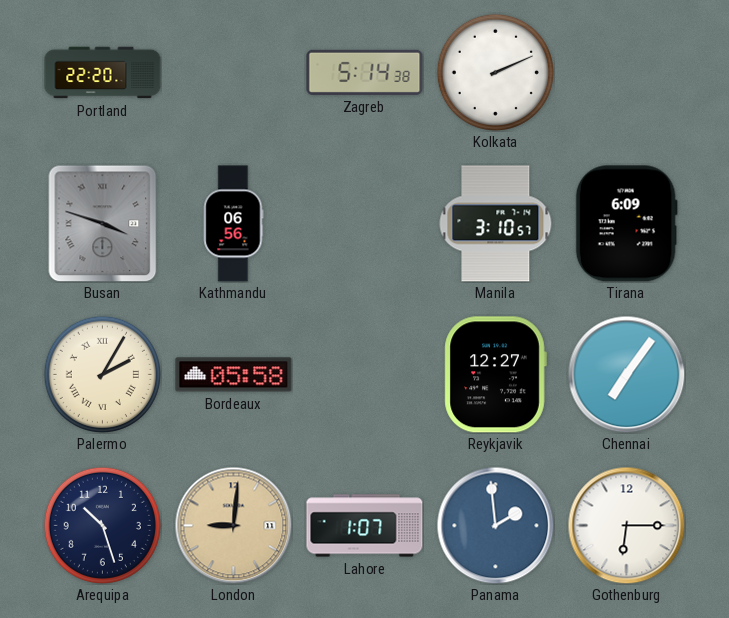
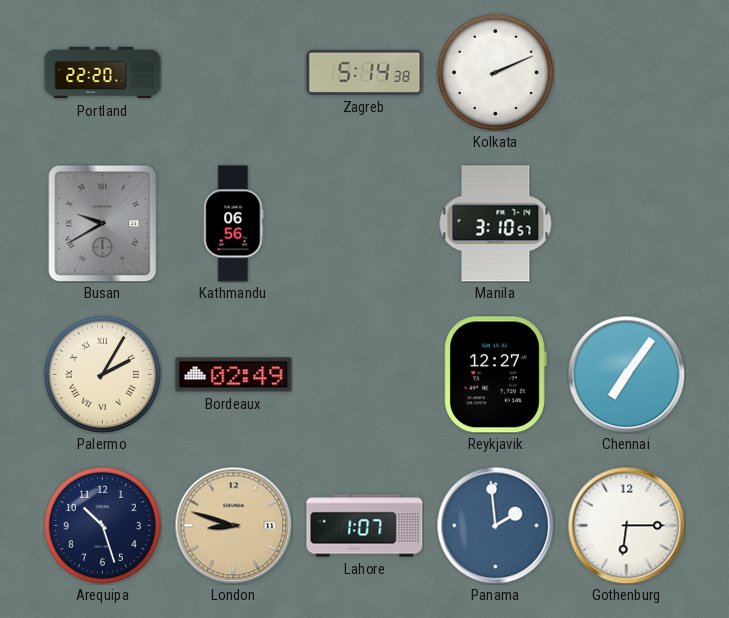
Busan: 3:48 -> 9:40
Tirana: 6:09 -> none
Bordeaux: 05:58 -> 02:49
London: 9:01 -> 8:48
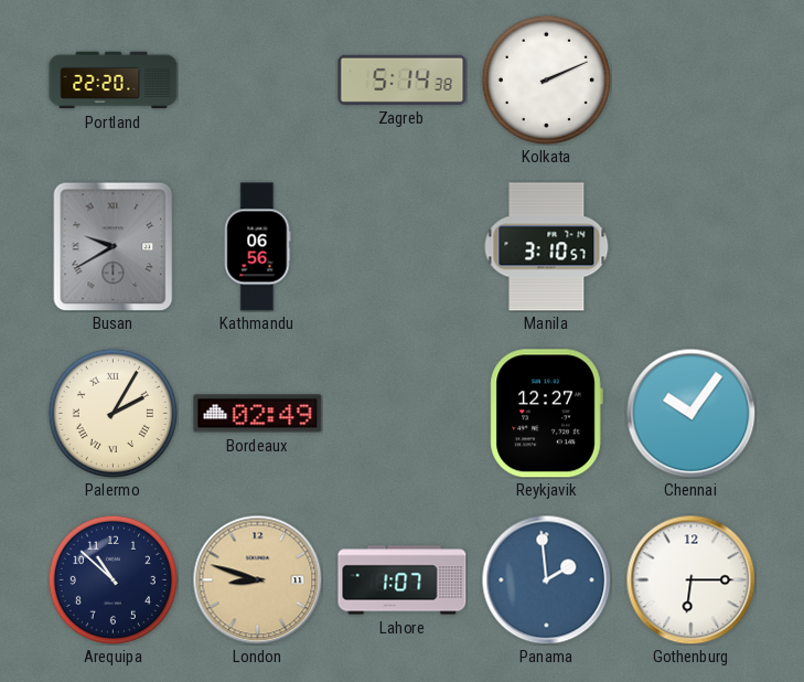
Chennai: 7:06 -> 10:06
Arequipa: 10:27 -> 10:52
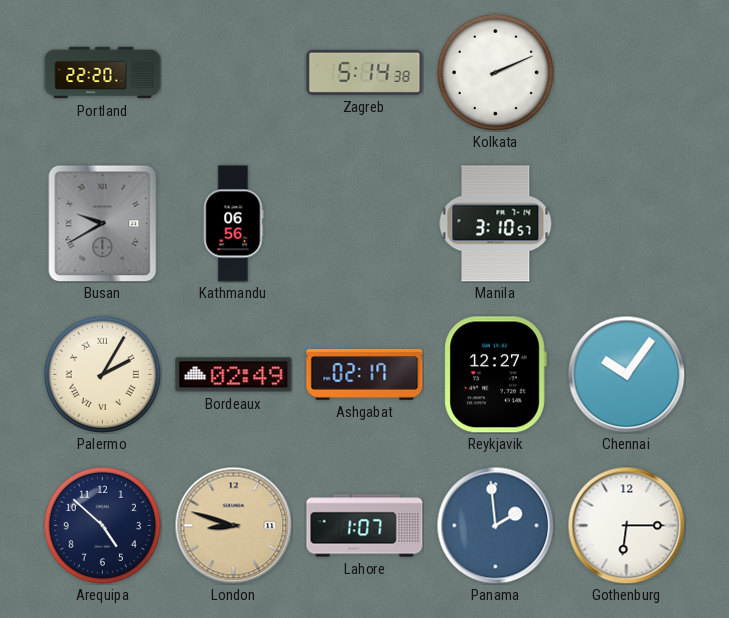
Ashgabat: none -> 02:17
Arequipa: 10:52 -> 4:52
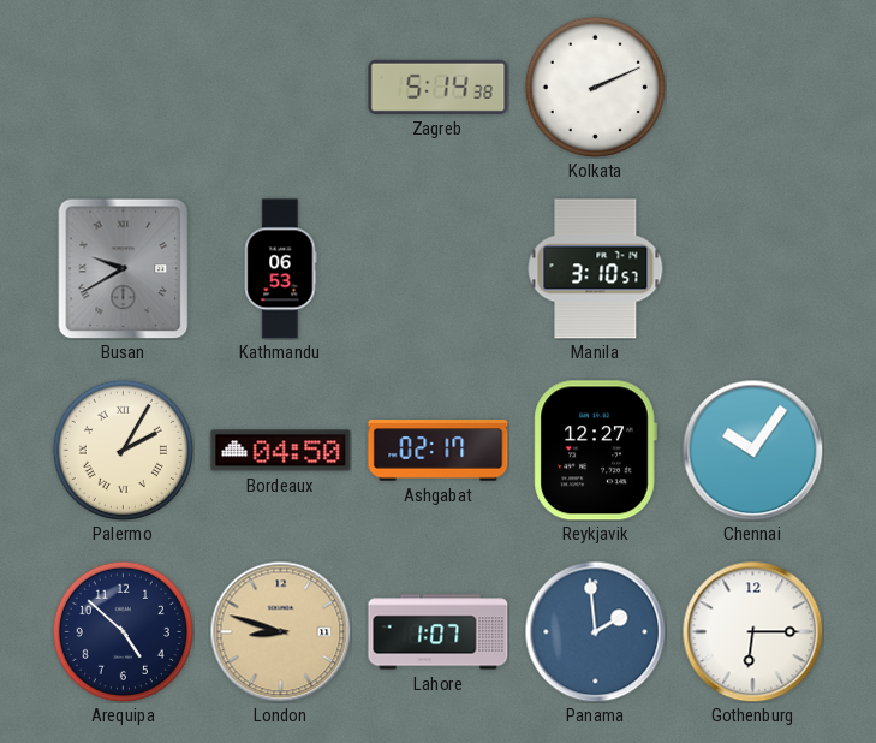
Portland: 22:20 -> none
Kathmandu: 06:56 -> 06:53
Bordeaux: 02:49 -> 04:50
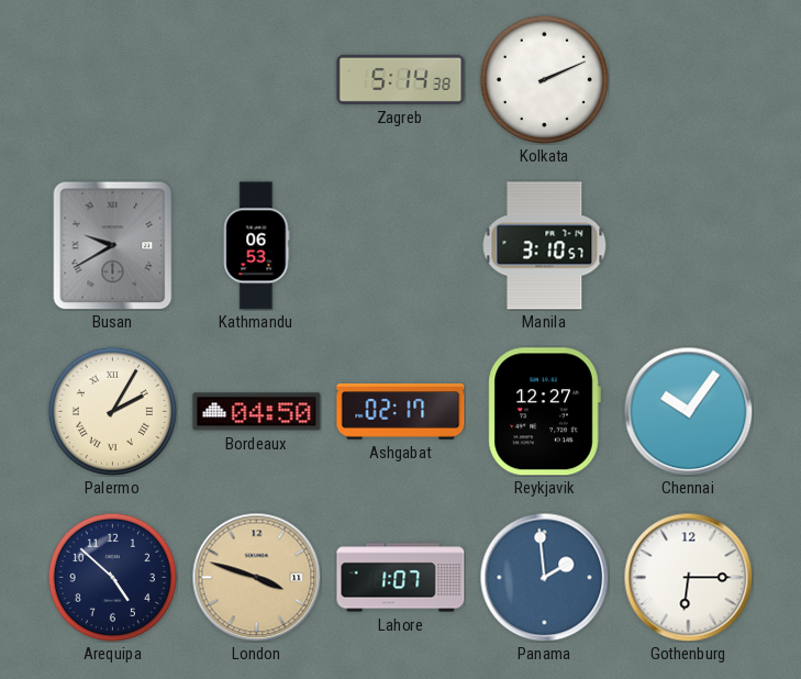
London: 8:48 -> 3:48
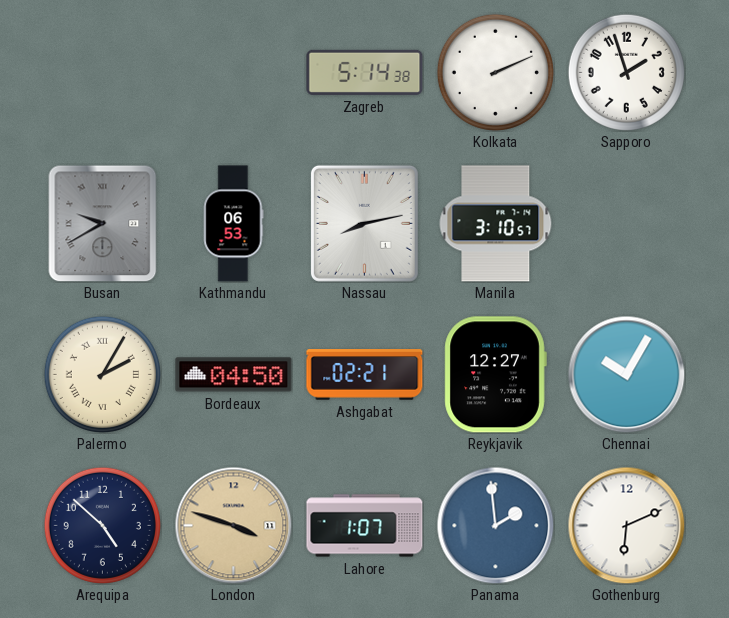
Sapporo: none -> 1:57
Nassau: none -> 8:13
Ashgabat: 02:17 -> 02:21
Chennai: 10:06 -> 10:05
Gothenburg: 6:15 -> 6:11
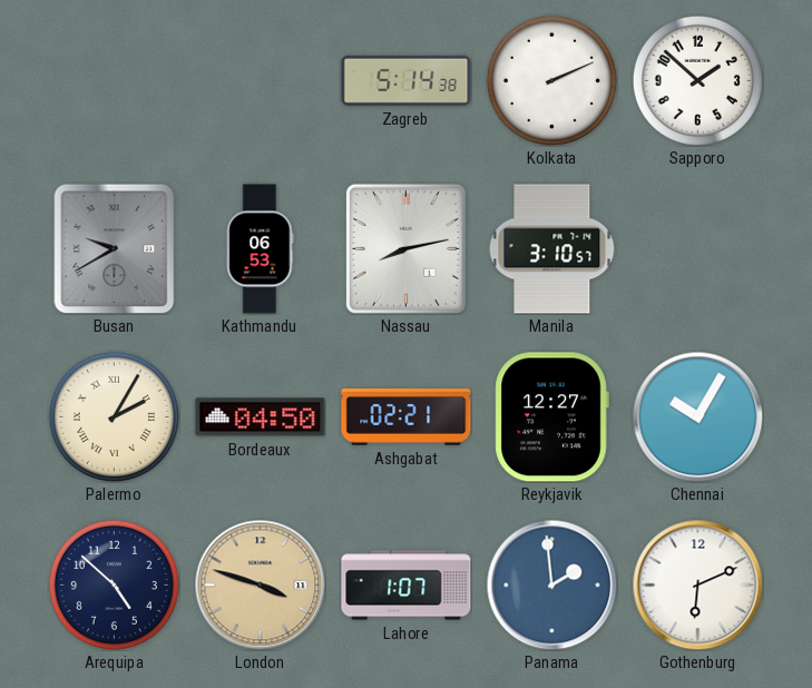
Sapporo: 1:57 -> 1:52
